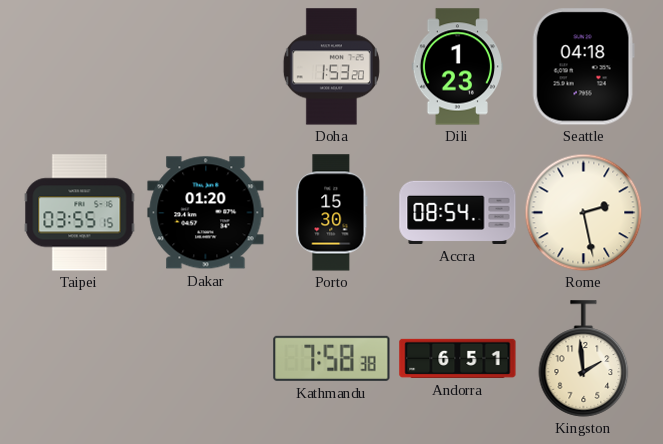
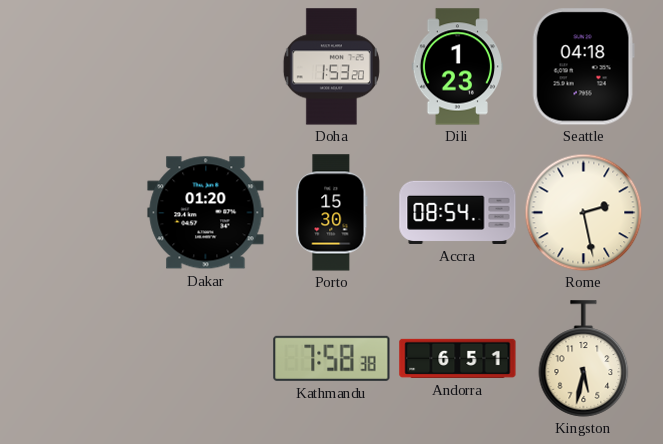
Taipei: 03:55 -> none
Kingston: 1:59 -> 5:32
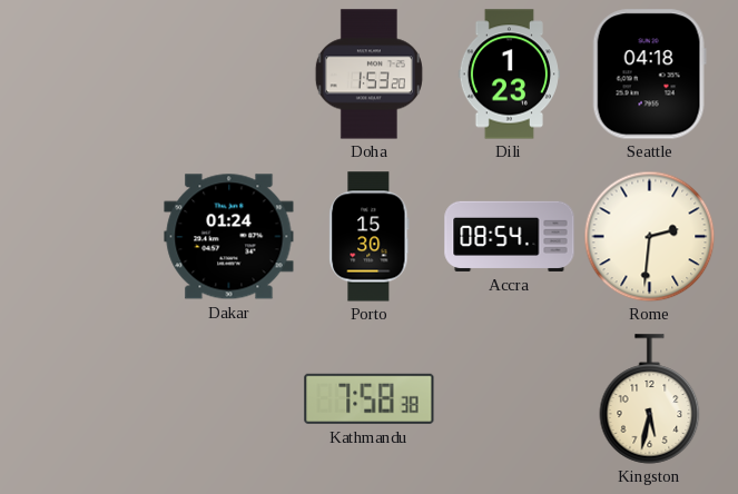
Dakar: 01:20 -> 01:24
Rome: 2:28 -> 2:31
Andorra: 6:51 -> none
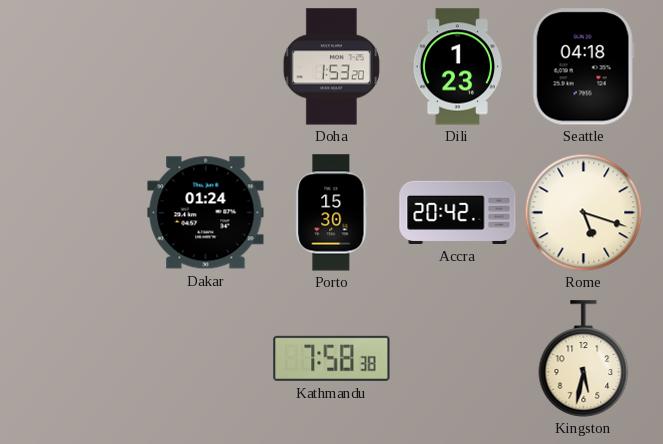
Accra: 08:54 -> 20:42
Rome: 2:31 -> 5:18
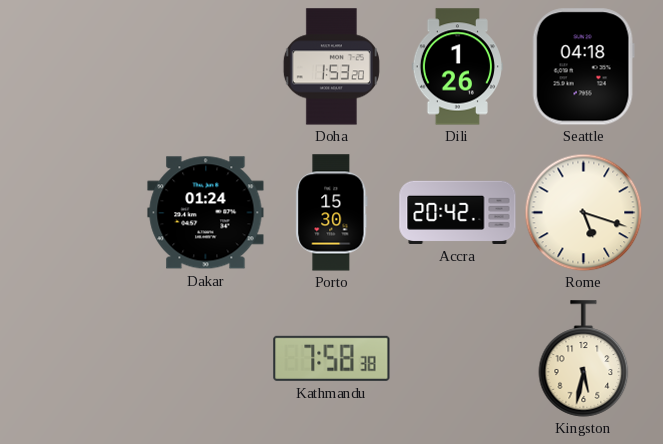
Dili: 1:23 -> 1:26
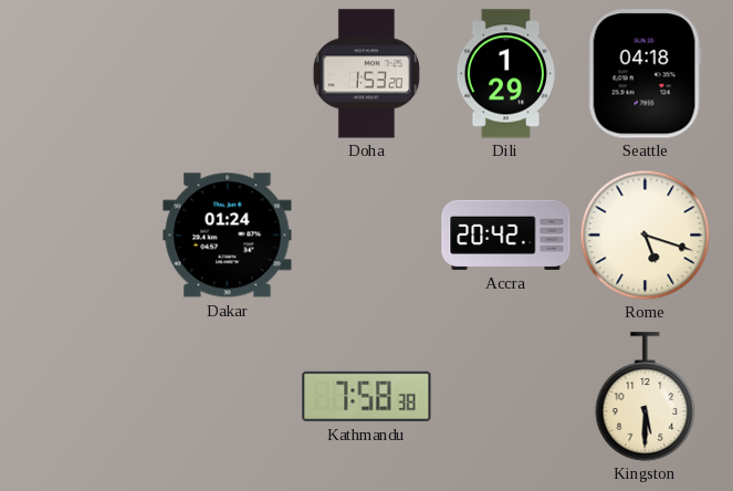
Dili: 1:26 -> 1:29
Porto: 15:30 -> none
Kingston: 5:32 -> 5:30
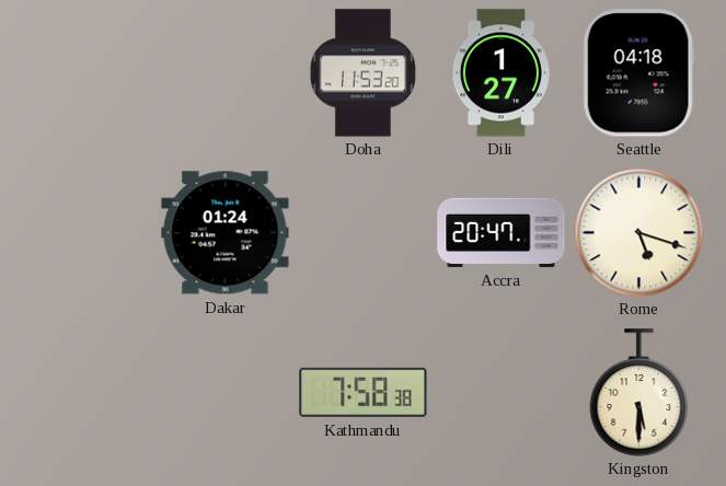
Doha: 1:53 -> 11:53
Dili: 1:29 -> 1:27
Accra: 20:42 -> 20:47
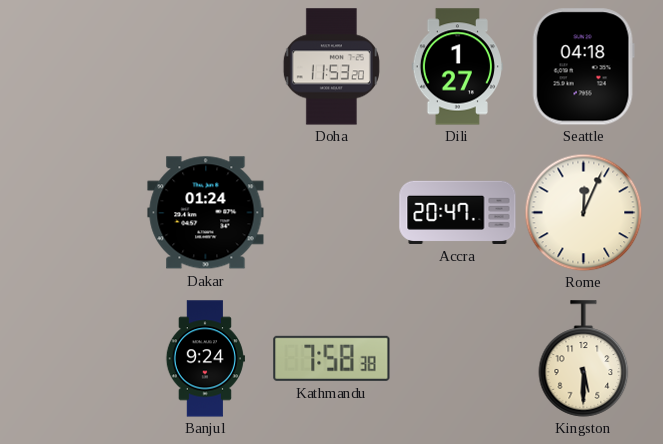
Rome: 5:18 -> 12:04
Banjul: none -> 9:24
